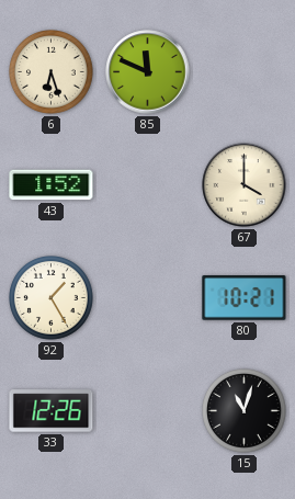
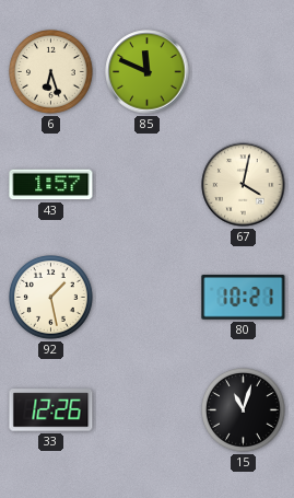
43: 1:52 -> 1:57
67: 4:00 -> 4:02
92: 1:25 -> 1:28
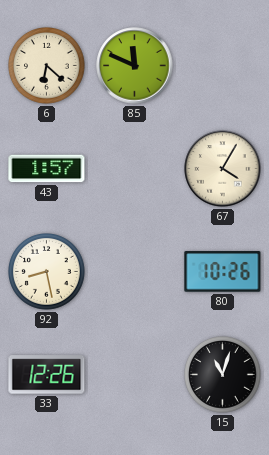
6: 6:27 -> 6:22
67: 4:02 -> 4:05
92: 1:28 -> 8:28
80: 10:21 -> 10:26
